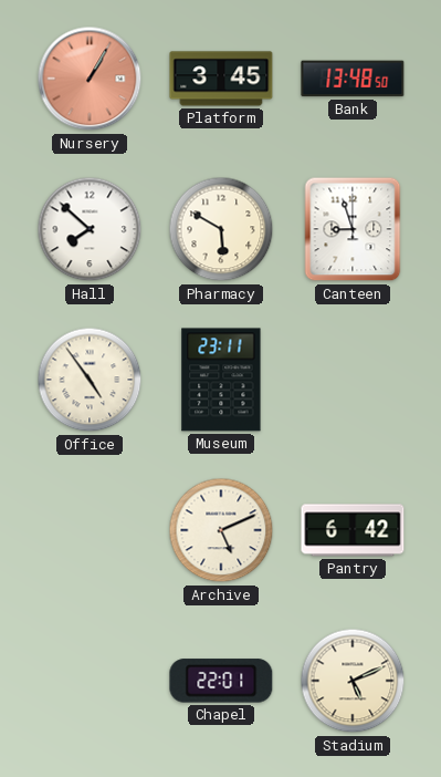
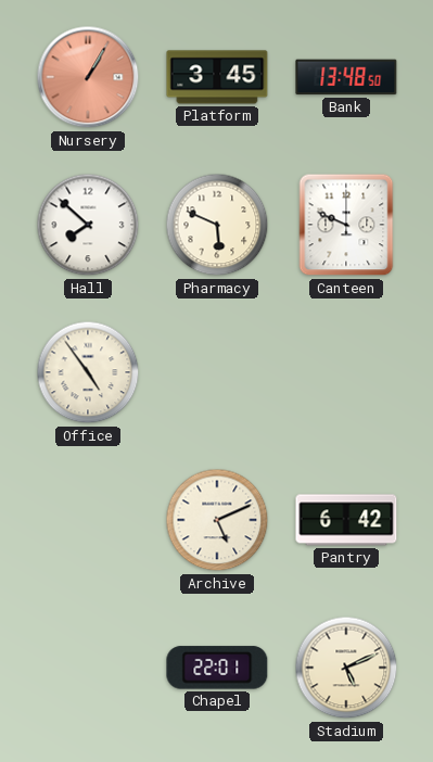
Pharmacy: 5:50 -> 5:49
Canteen: 8:57 -> 9:49
Museum: 23:11 -> none
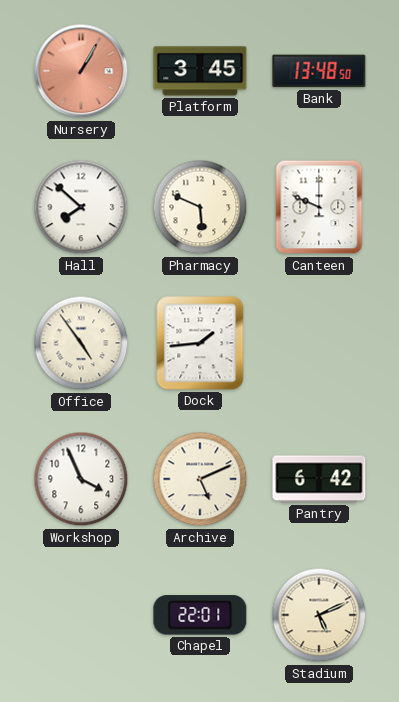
Dock: none -> 1:44
Workshop: none -> 3:56
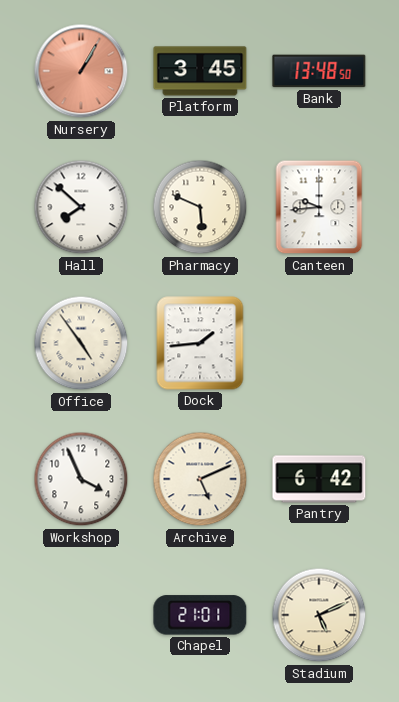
Canteen: 9:49 -> 9:44
Chapel: 22:01 -> 21:01
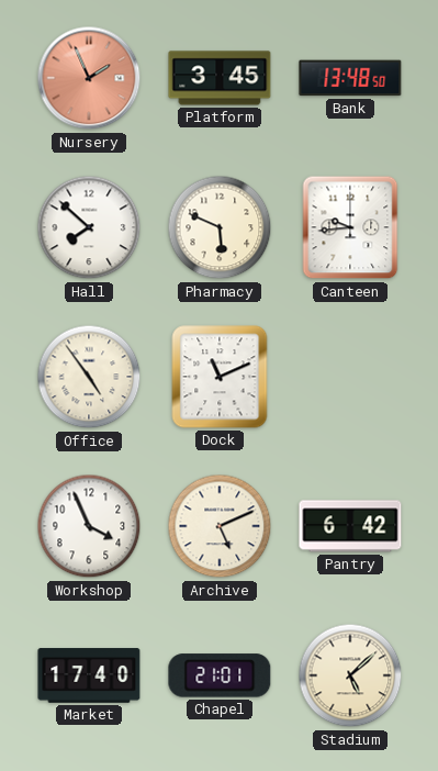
Nursery: 1:05 -> 1:56
Dock: 1:44 -> 11:11
Market: none -> 17:40
Stadium: 5:11 -> 5:08
